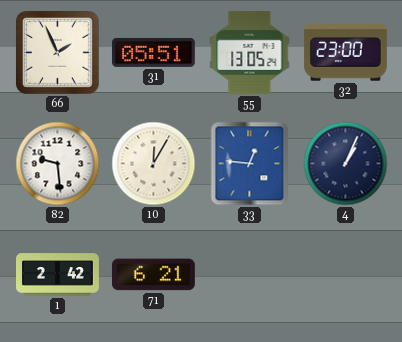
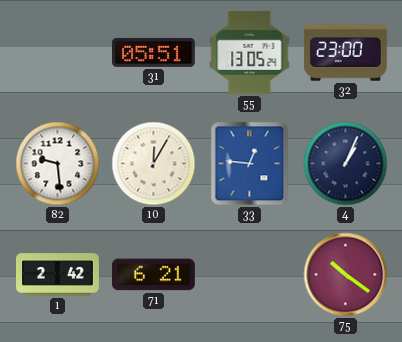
66: 1:56 -> none
75: none -> 10:21
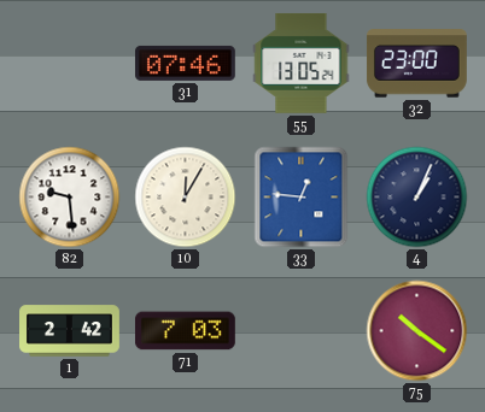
31: 05:51 -> 07:46
71: 6:21 -> 7:03
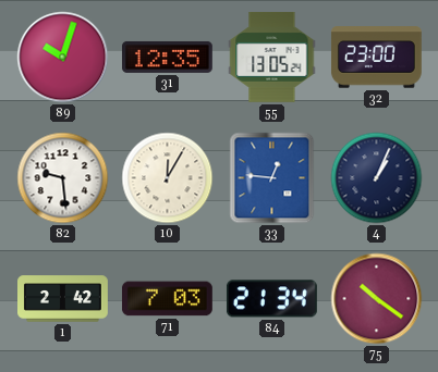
89: none -> 10:03
31: 07:46 -> 12:35
84: none -> 21:34
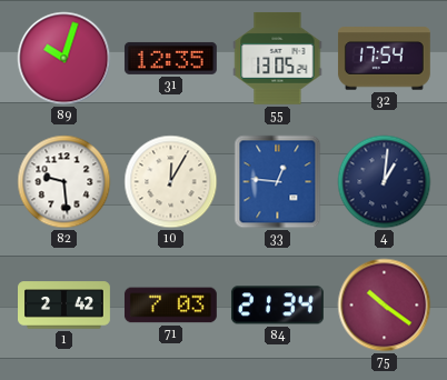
32: 23:00 -> 17:54
4: 1:04 -> 1:01
